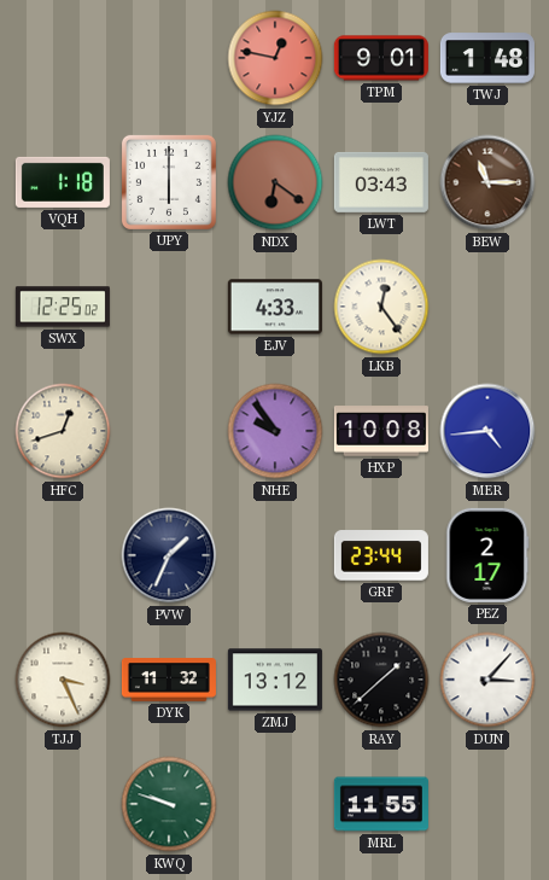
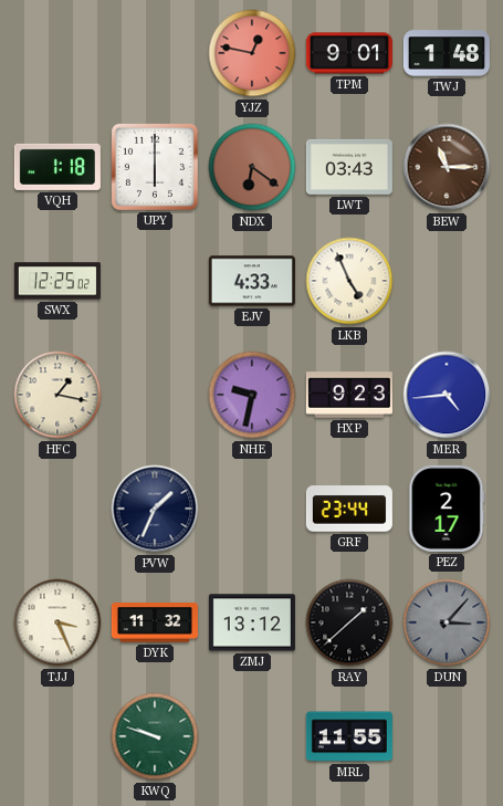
LKB: 12:24 -> 4:56
HFC: 12:42 -> 1:17
NHE: 9:54 -> 9:32
HXP: 10:08 -> 9:23
DUN dial: white -> grey
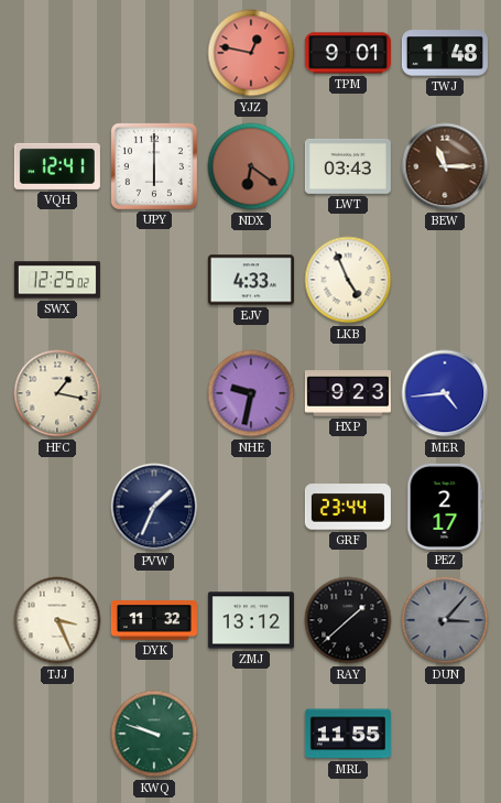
VQH: 1:18 -> 12:41
